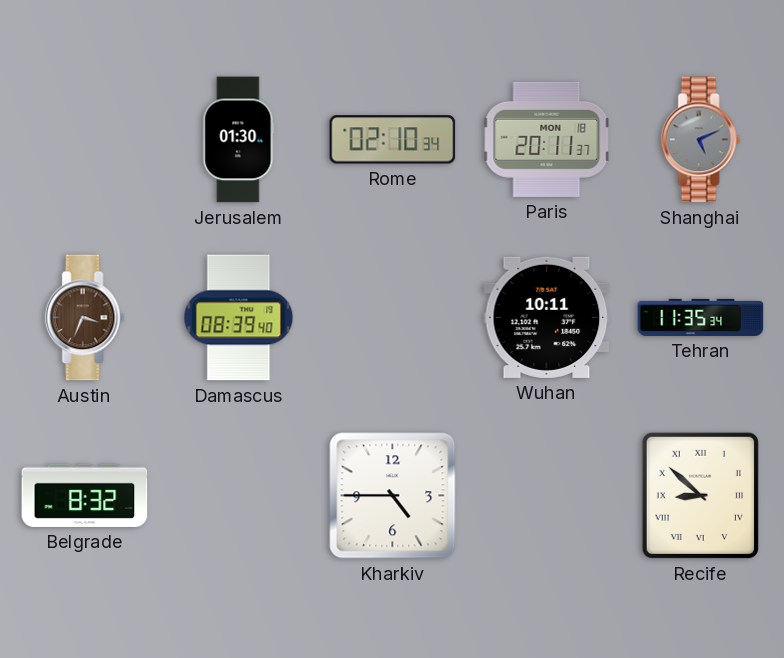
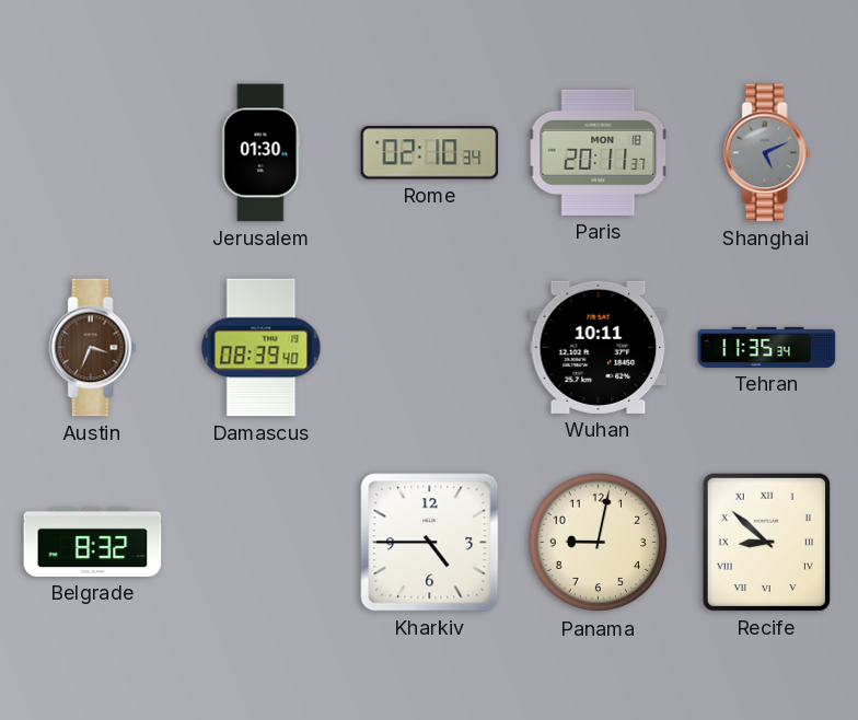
Panama: none -> 9:02
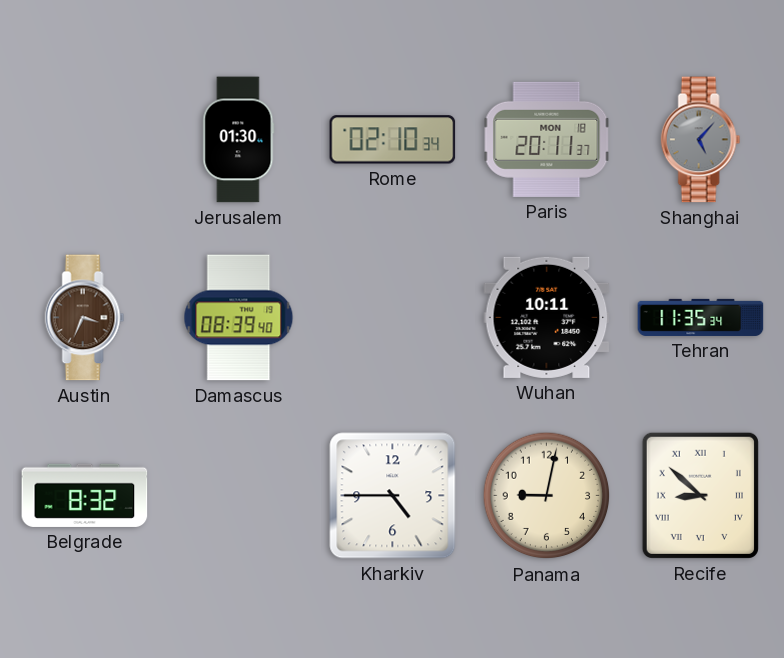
Shanghai: 5:11 -> 5:07
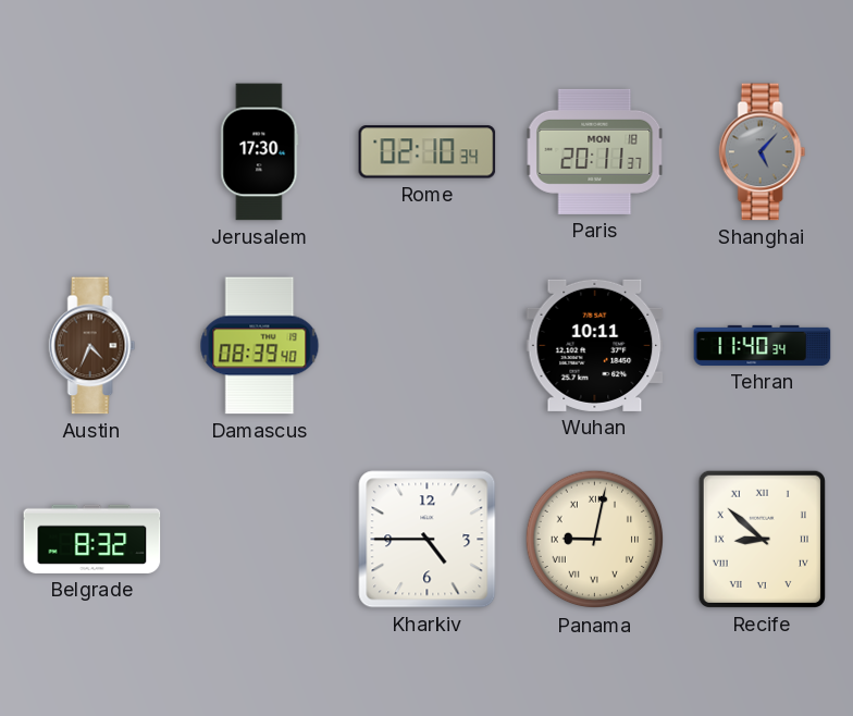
Jerusalem: 01:30 -> 17:30
Austin: 3:34 -> 4:34
Tehran: 11:35 -> 11:40
Panama numerals: Arabic -> Roman
